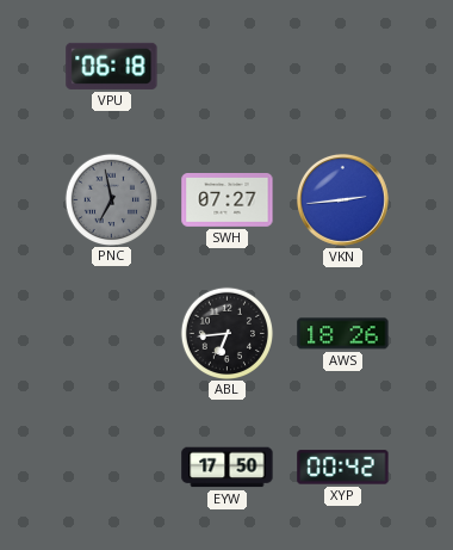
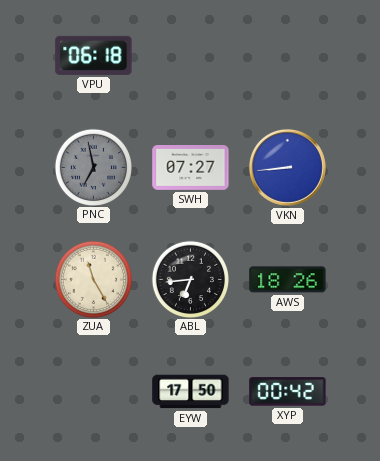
VKN: 2:44 -> 8:44
ZUA: none -> 11:25
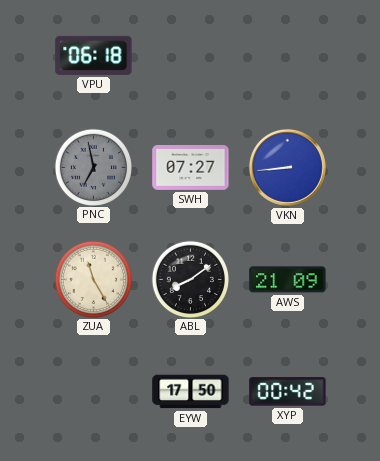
ABL: 6:44 -> 8:09
AWS: 18:26 -> 21:09
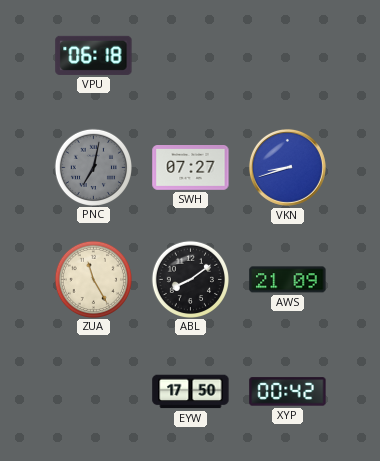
PNC: 6:58 -> 7:02
VKN: 8:44 -> 8:42
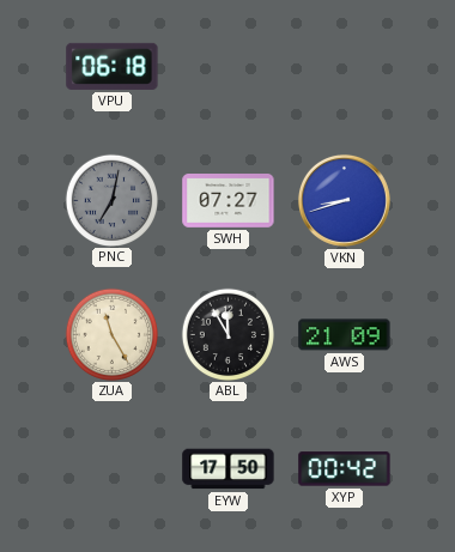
ABL: 8:09 -> 11:55
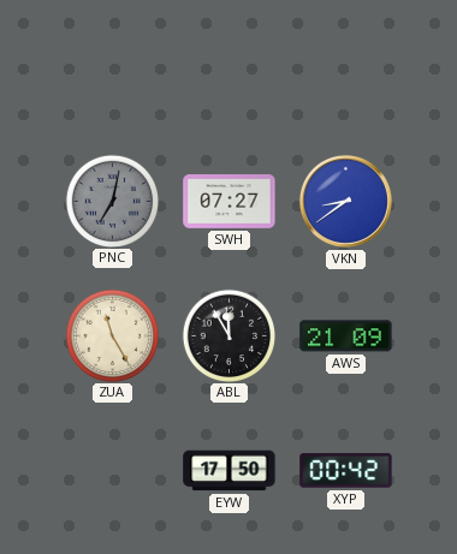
VPU: 06:18 -> none
VKN: 8:42 -> 8:39
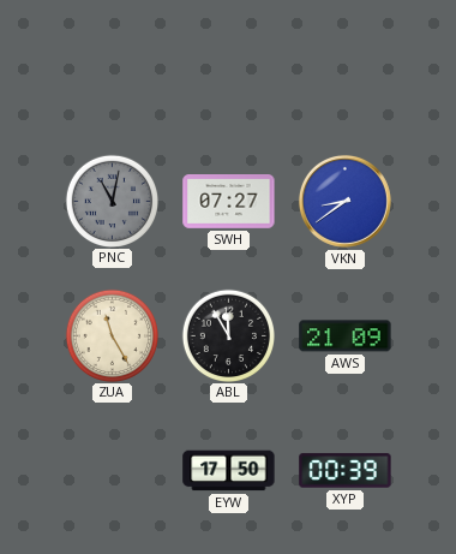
PNC: 7:02 -> 11:02
XYP: 00:42 -> 00:39
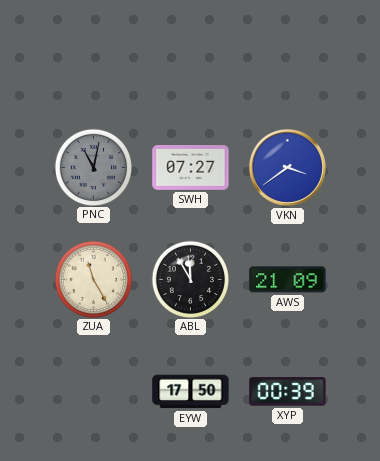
VKN: 8:39 -> 3:39
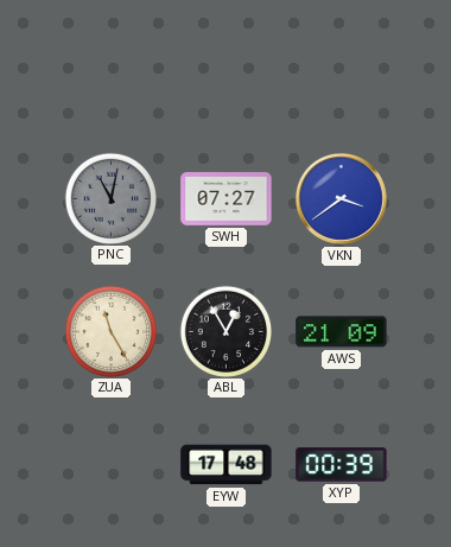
ABL: 11:55 -> 12:55
EYW: 17:50 -> 17:48
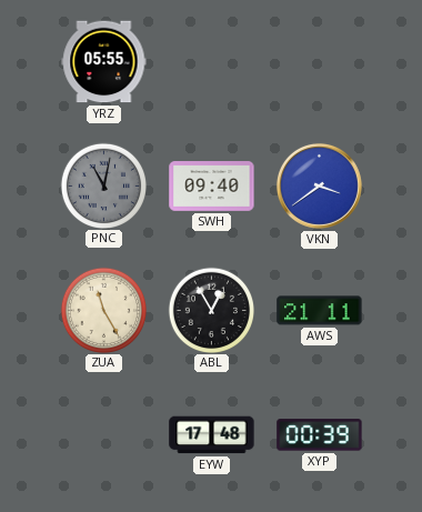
YRZ: none -> 05:55
SWH: 07:27 -> 09:40
AWS: 21:09 -> 21:11
